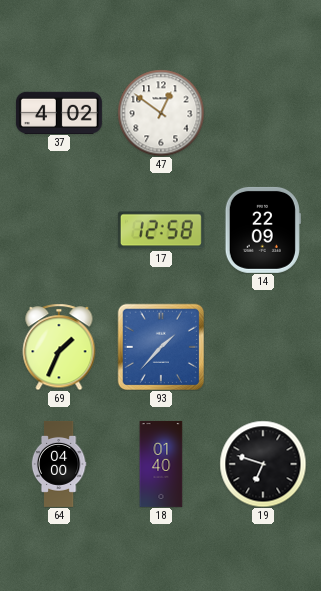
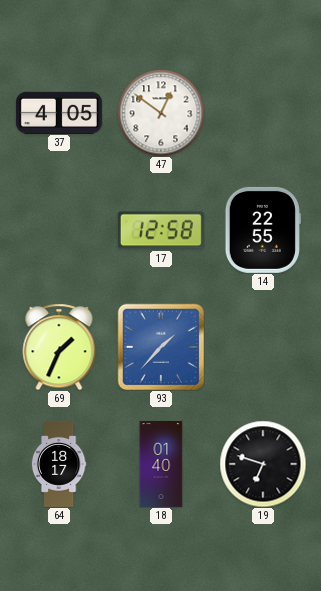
37: 4:02 -> 4:05
14: 22:09 -> 22:55
64: 04:00 -> 18:17
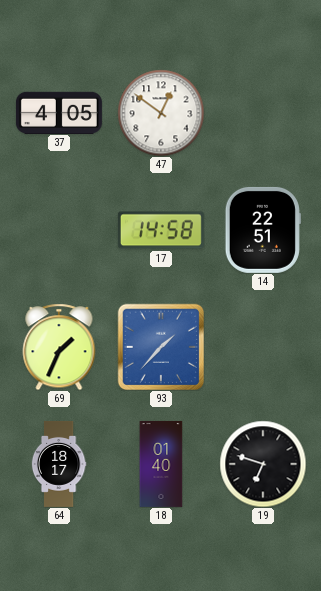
17: 12:58 -> 14:58
14: 22:55 -> 22:51
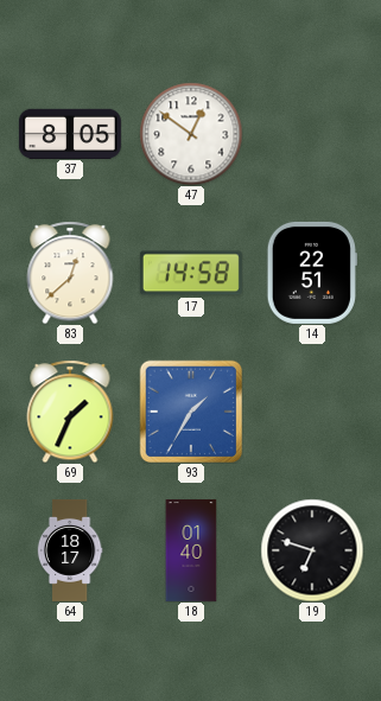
37: 4:05 -> 8:05
83: none -> 12:38
93: 1:37 -> 1:35
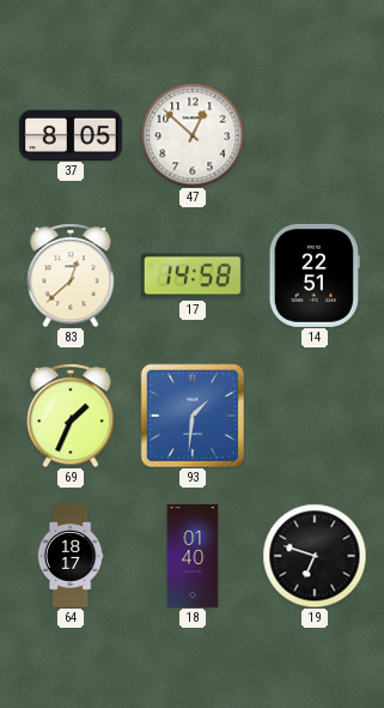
47: 12:51 -> 12:52
93: 1:35 -> 1:31
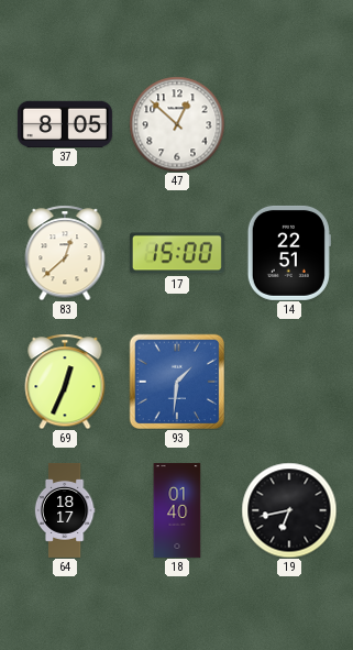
17: 14:58 -> 15:00
69: 1:34 -> 12:34
19: 6:48 -> 6:43
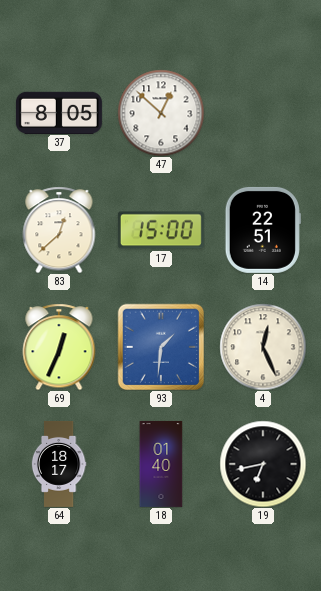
4: none -> 12:26
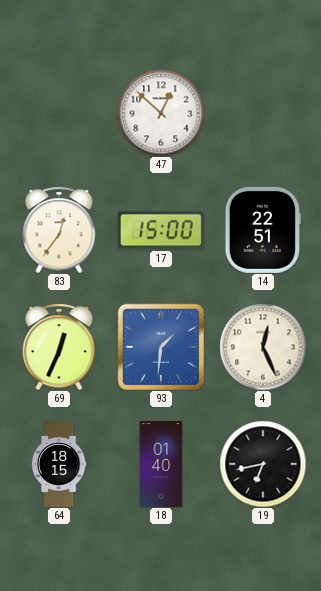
37: 8:05 -> none
83: 12:38 -> 12:36
64: 18:17 -> 18:15
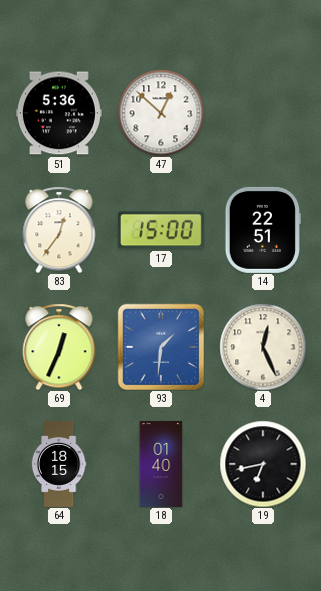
51: none -> 5:36
